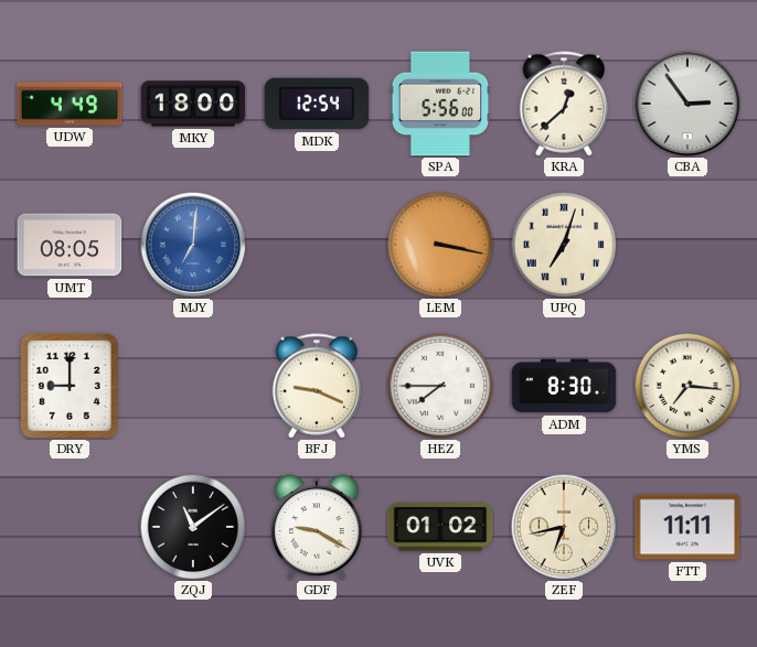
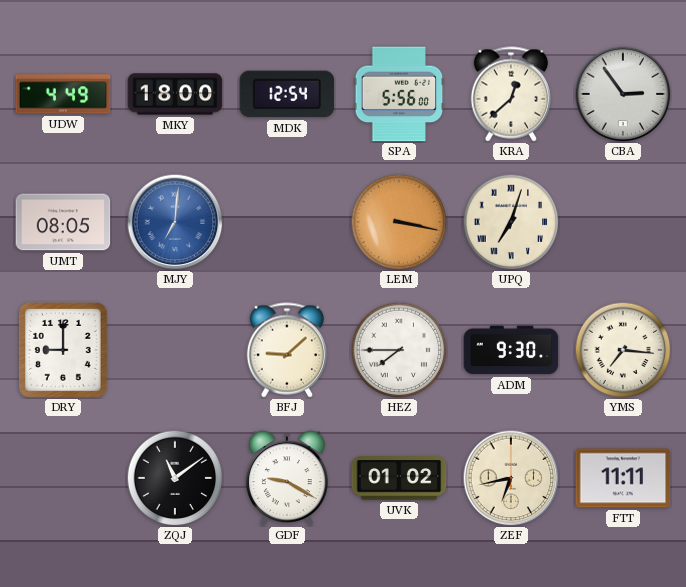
BFJ: 9:19 -> 9:08
ADM: 8:30 -> 9:30
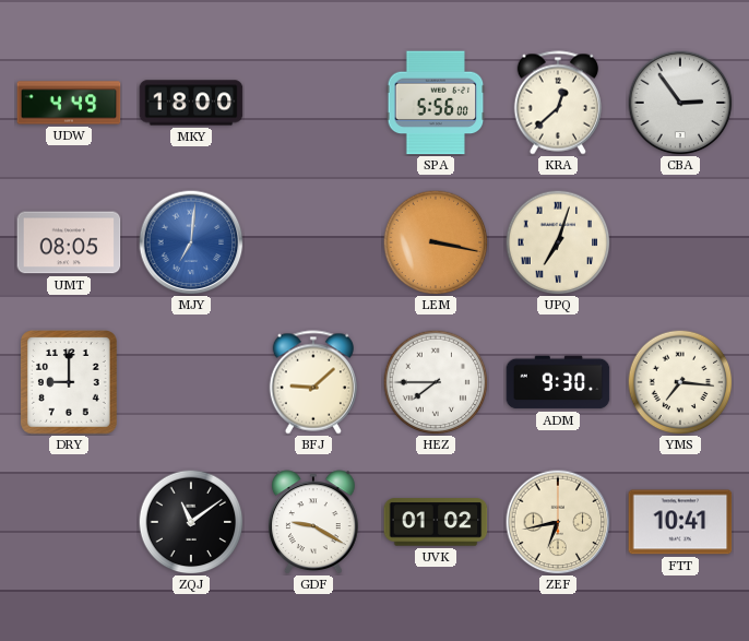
MDK: 12:54 -> none
FTT: 11:11 -> 10:41
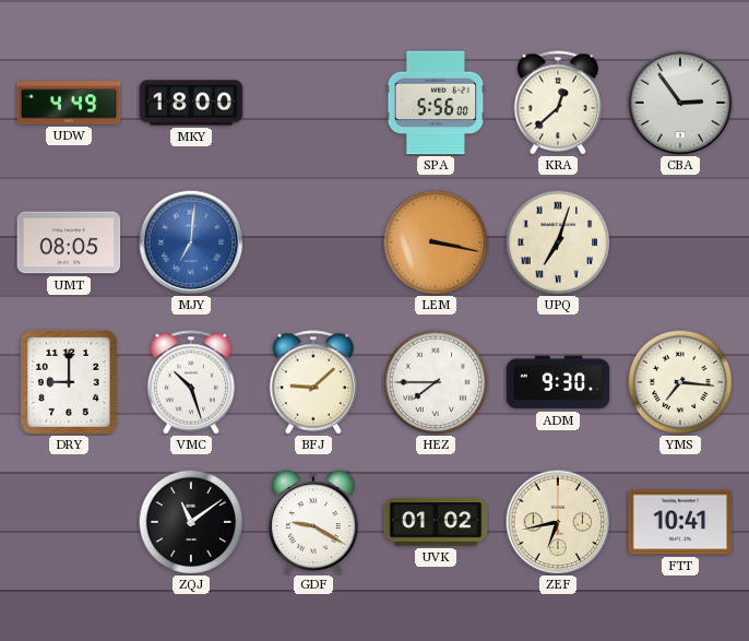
VMC: none -> 10:27
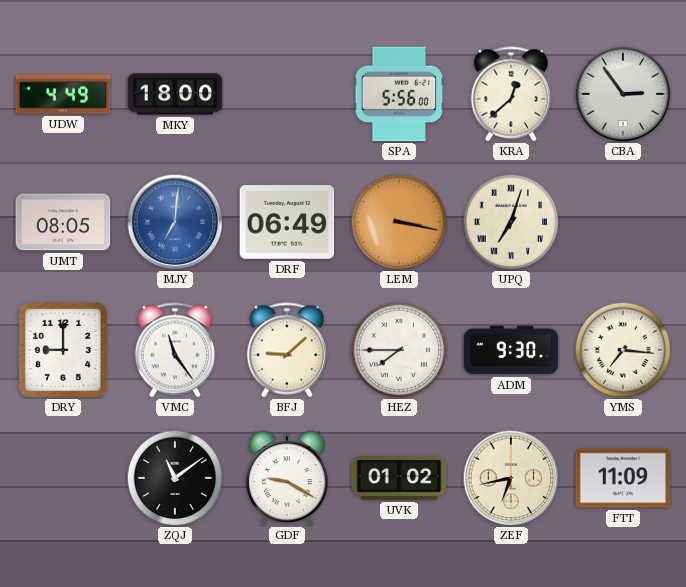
DRF: none -> 06:49
VMC: 10:27 -> 11:24
FTT: 10:41 -> 11:09
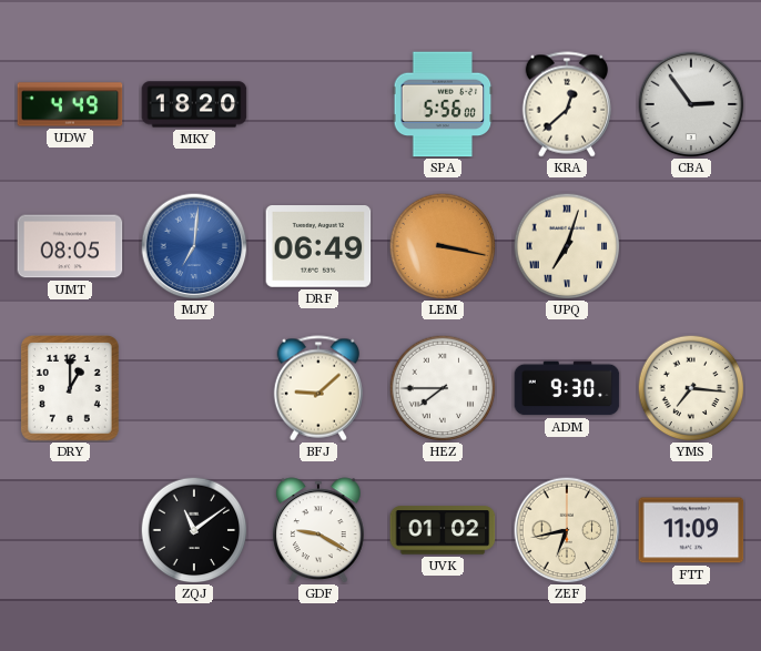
MKY: 18:00 -> 18:20
DRY: 9:00 -> 1:00
VMC: 11:24 -> none
